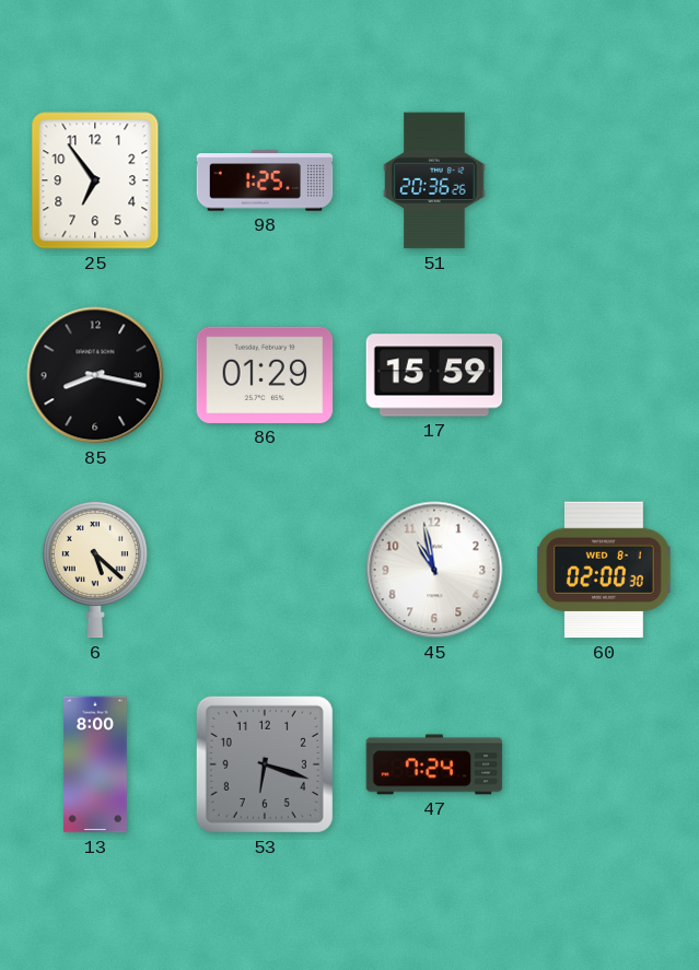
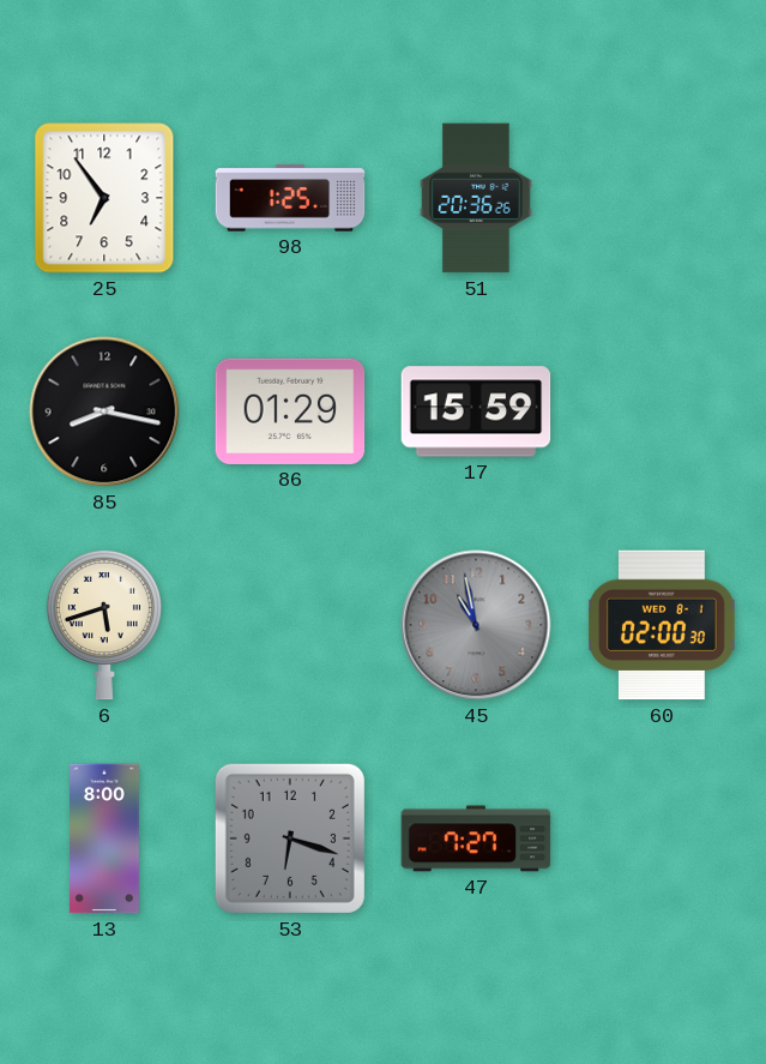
6: 5:22 -> 5:42
45 dial: white -> grey
47: 7:24 -> 7:27
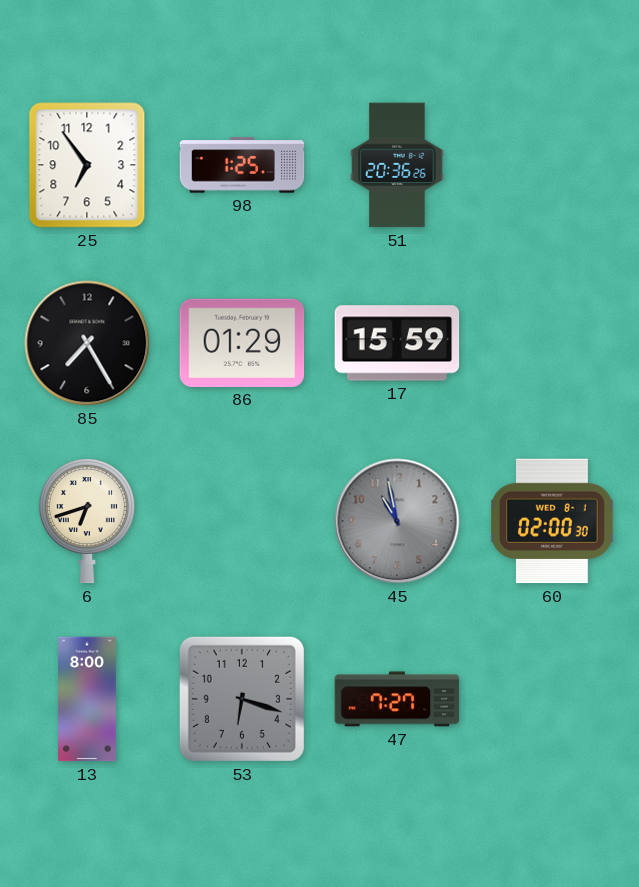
85: 8:17 -> 7:25
6: 5:42 -> 6:42
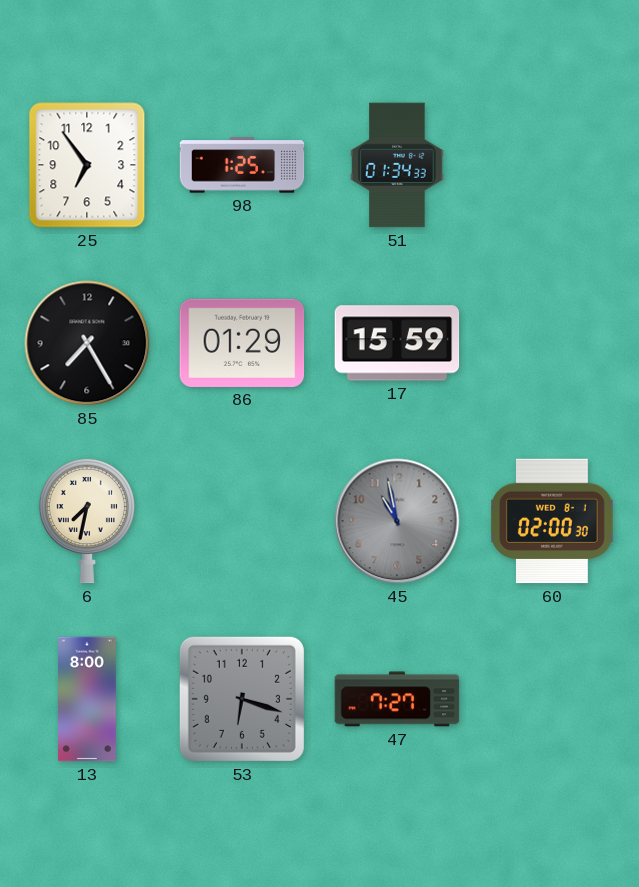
51: 20:36 -> 01:34
6: 6:42 -> 7:32
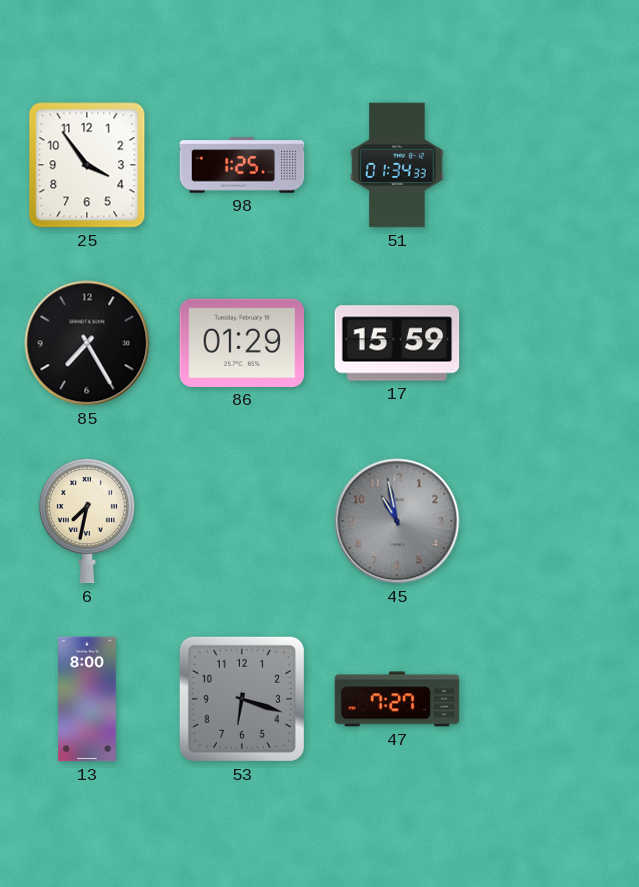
25: 6:54 -> 3:54
60: 02:00 -> none
